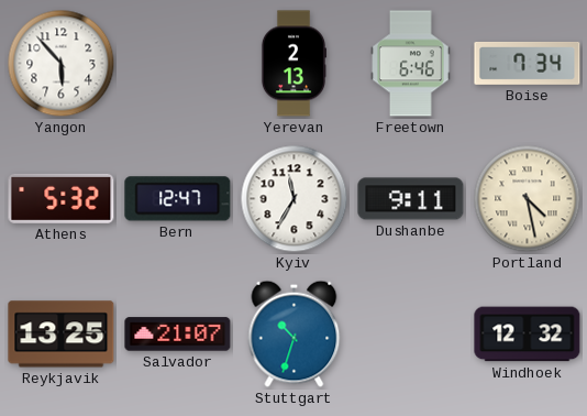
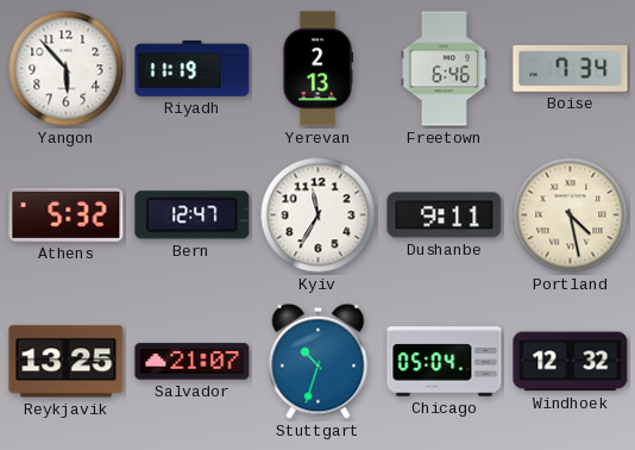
Riyadh: none -> 11:19
Chicago: none -> 05:04
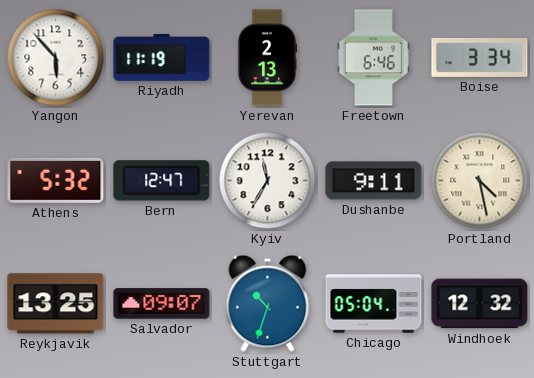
Boise: 7:34 -> 3:34
Salvador: 21:07 -> 09:07
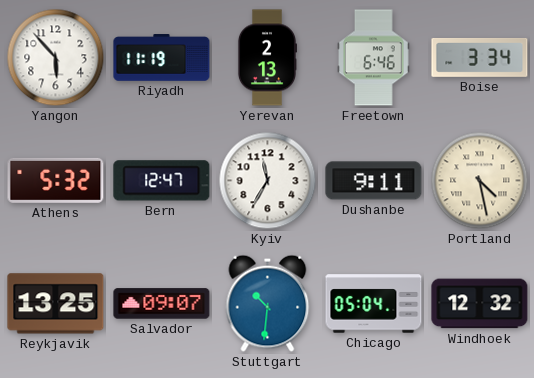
Stuttgart: 10:33 -> 10:31
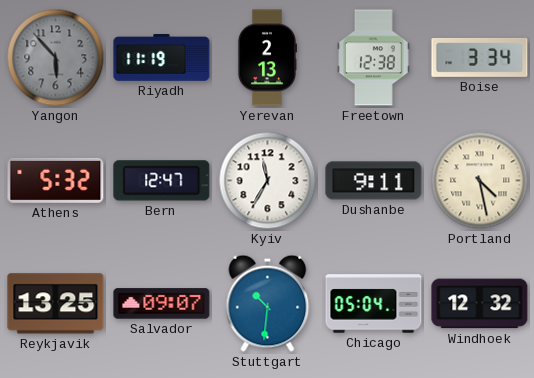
Yangon dial: white -> grey
Freetown: 6:46 -> 12:38
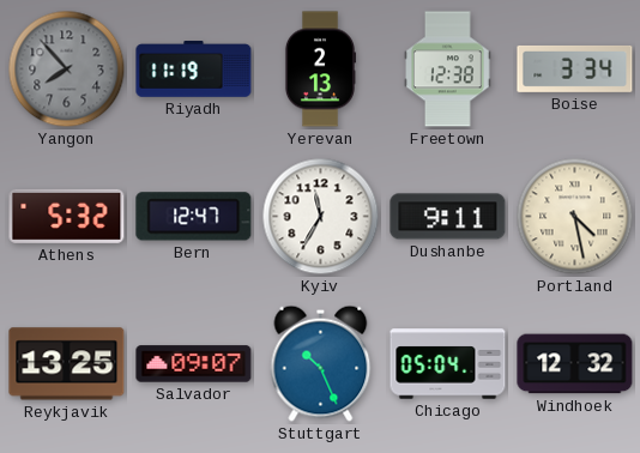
Yangon: 5:53 -> 7:53
Stuttgart: 10:31 -> 10:26
